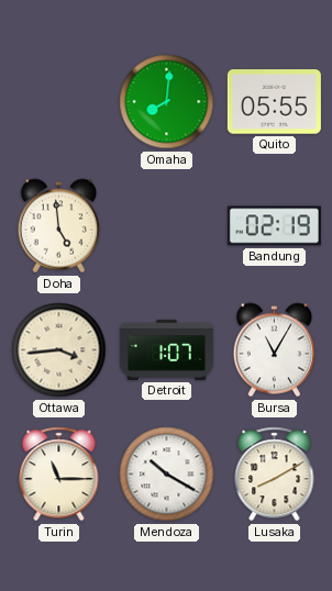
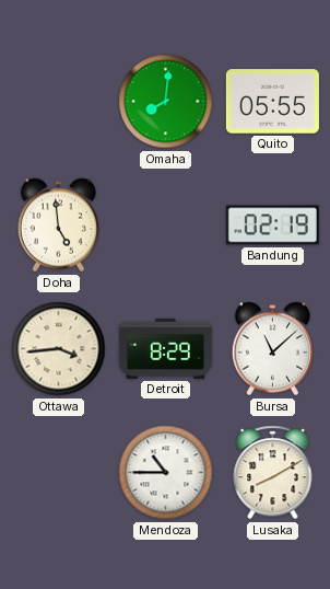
Detroit: 1:07 -> 8:29
Bursa: 11:05 -> 11:08
Turin: 11:15 -> none
Mendoza: 10:20 -> 10:45
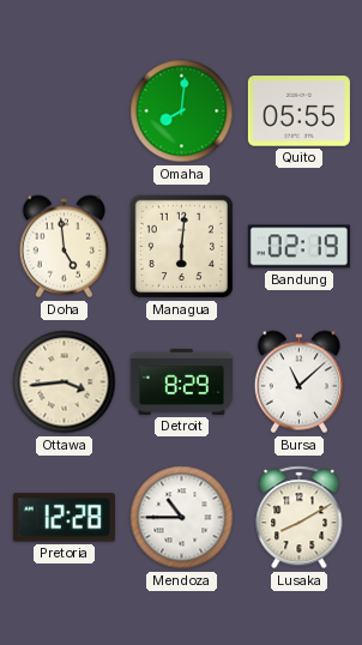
Managua: none -> 6:01
Pretoria: none -> 12:28
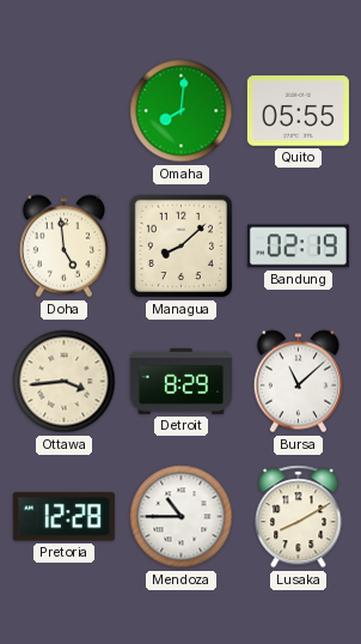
Managua: 6:01 -> 8:08
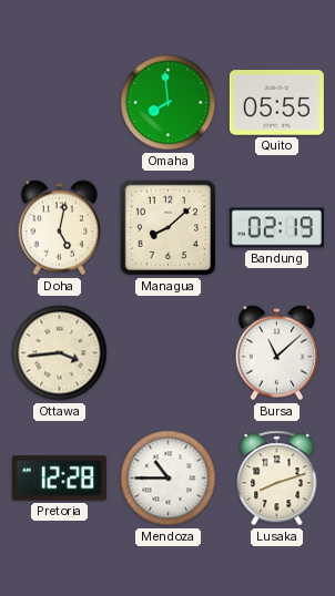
Omaha: 8:01 -> 7:59
Doha: 4:59 -> 5:02
Detroit: 8:29 -> none
Lusaka: 8:10 -> 8:12
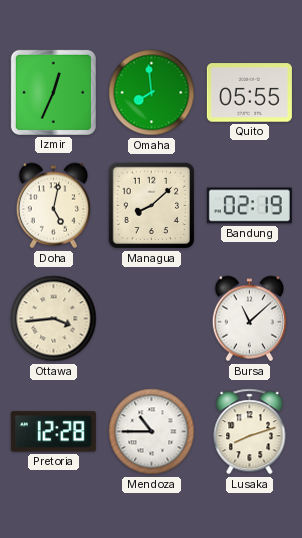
Izmir: none -> 12:34
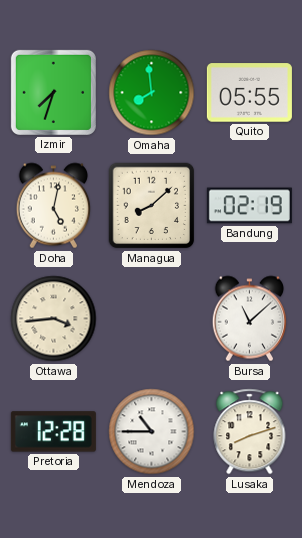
Izmir: 12:34 -> 7:33
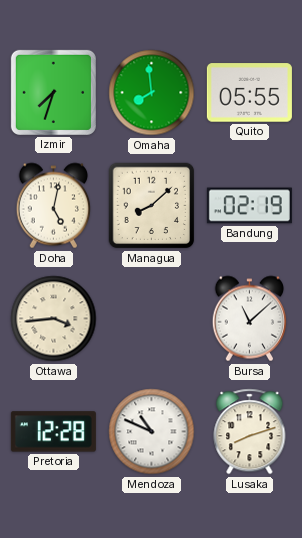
Mendoza: 10:45 -> 10:49
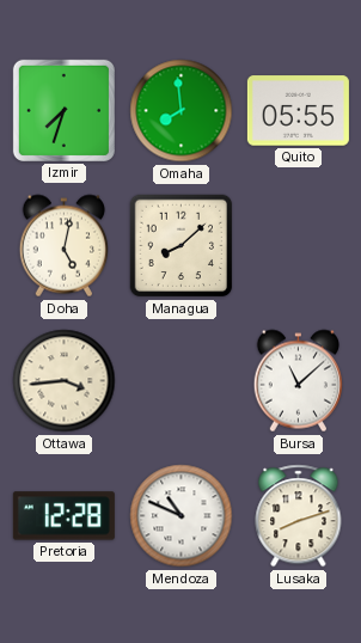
Bandung: 02:19 -> none
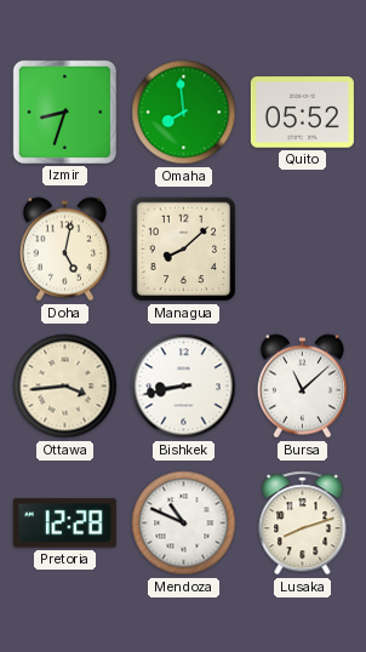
Izmir: 7:33 -> 8:33
Quito: 05:55 -> 05:52
Bishkek: none -> 8:43
